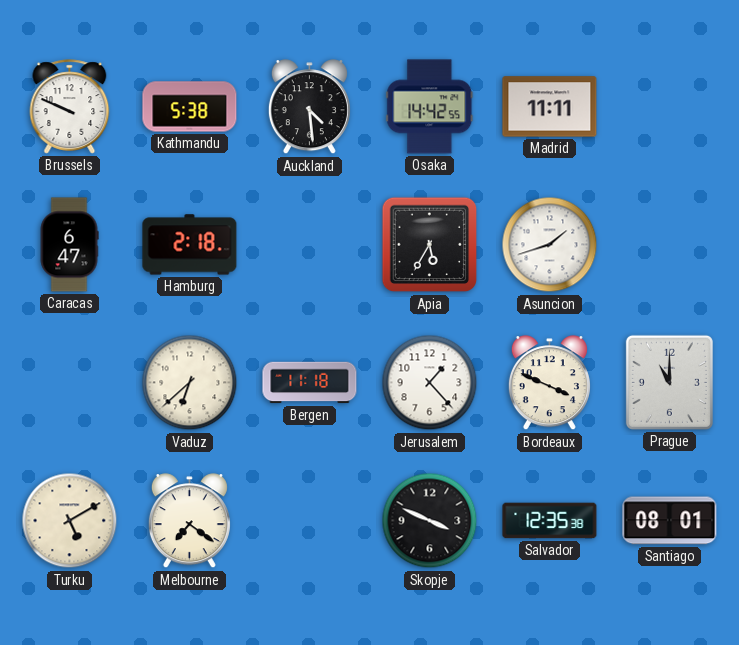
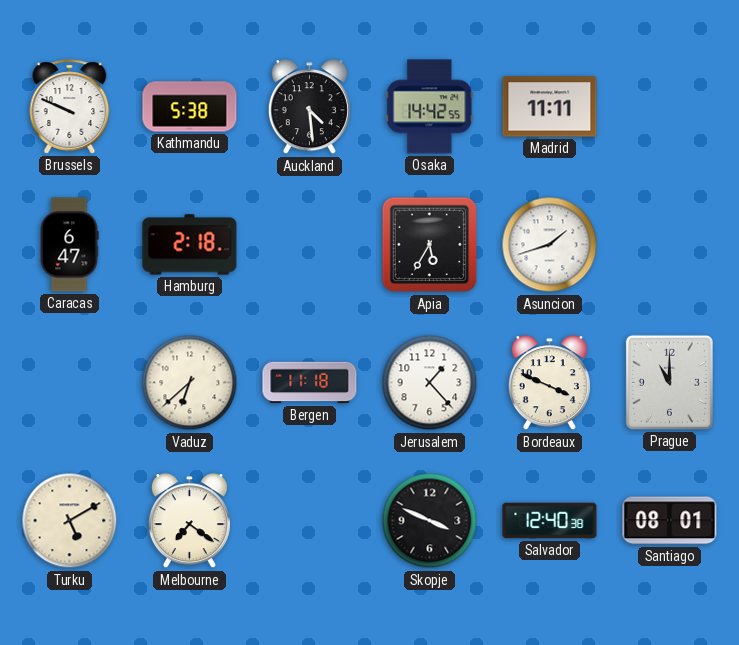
Salvador: 12:35 -> 12:40
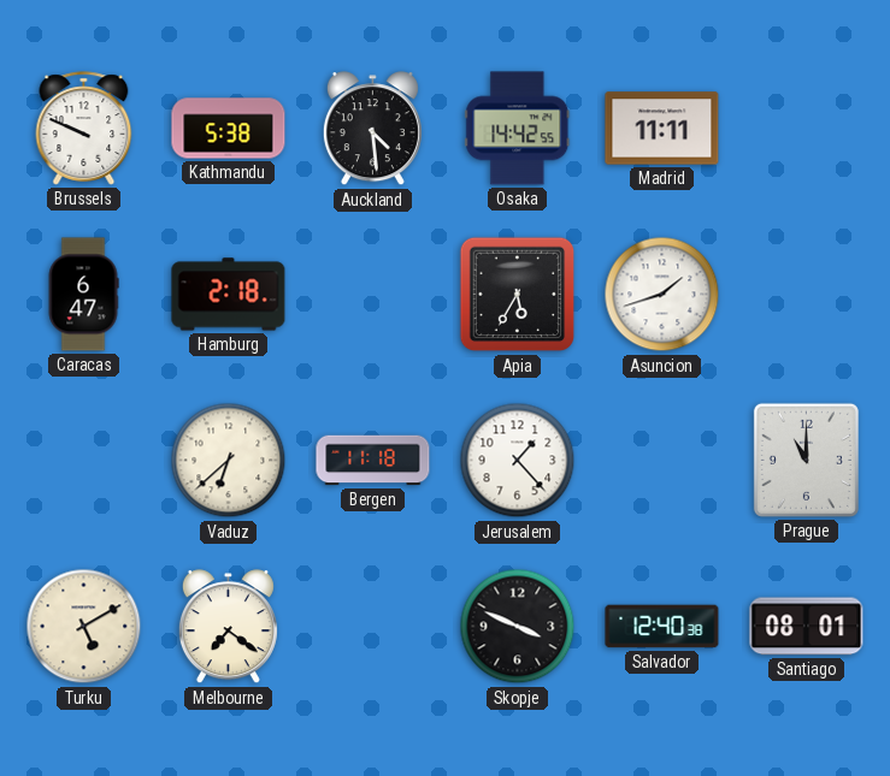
Bordeaux: 3:49 -> none
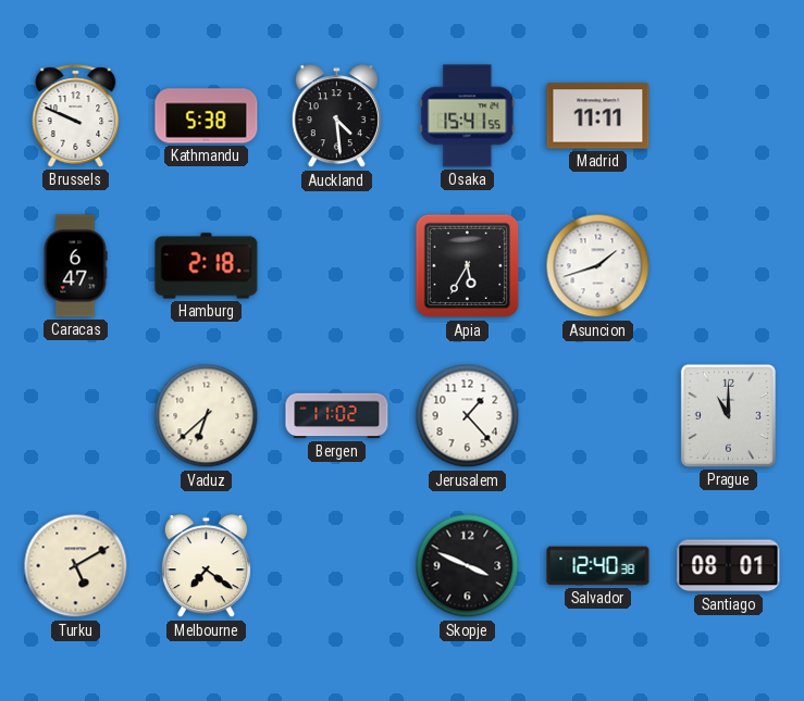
Osaka: 14:42 -> 15:41
Bergen: 11:18 -> 11:02
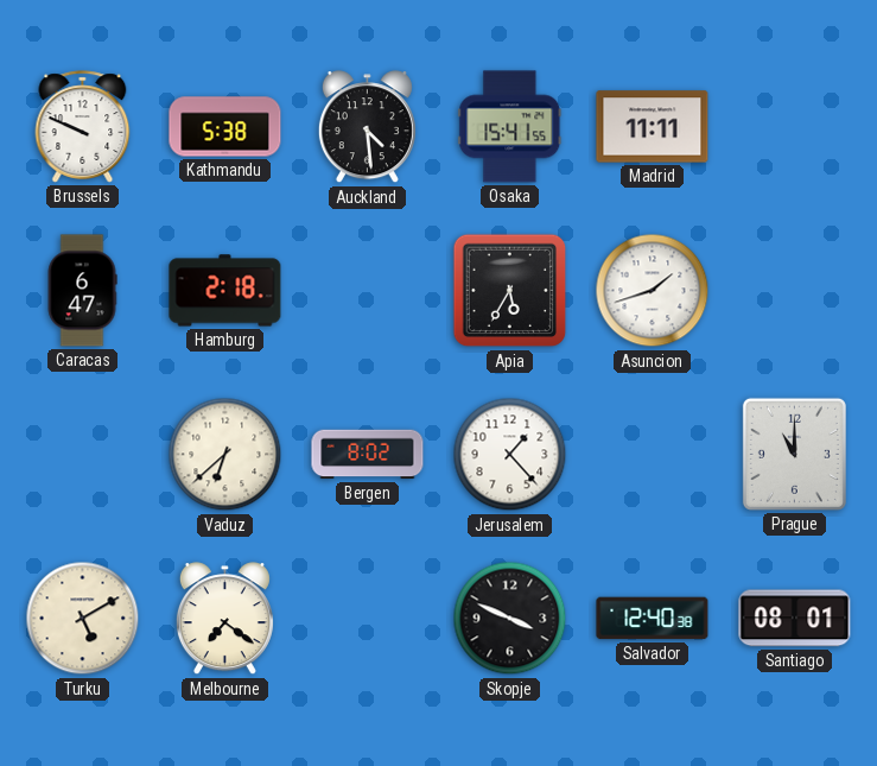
Bergen: 11:02 -> 8:02
